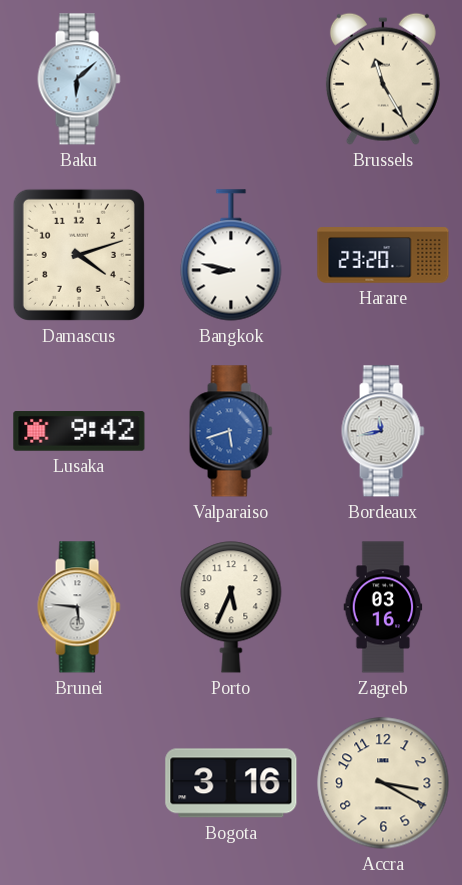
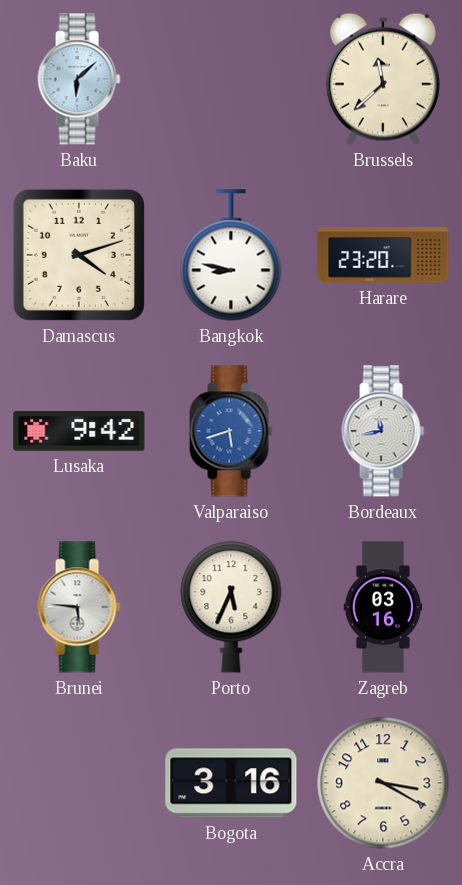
Brussels: 11:25 -> 11:38
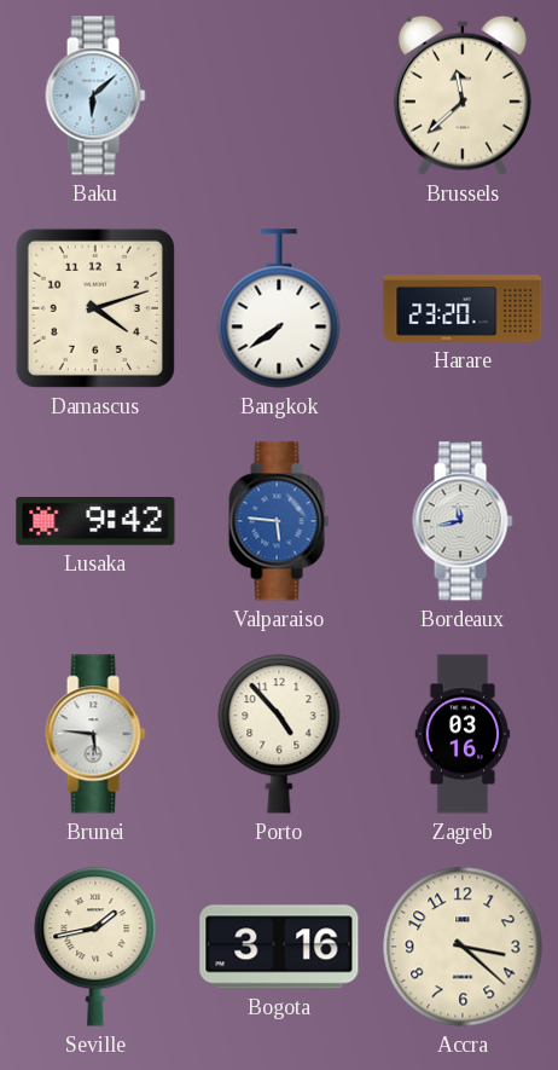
Bangkok: 8:47 -> 7:39
Valparaiso: 5:42 -> 5:46
Porto: 5:34 -> 4:53
Seville: none -> 1:43
Accra: 3:20 -> 3:22
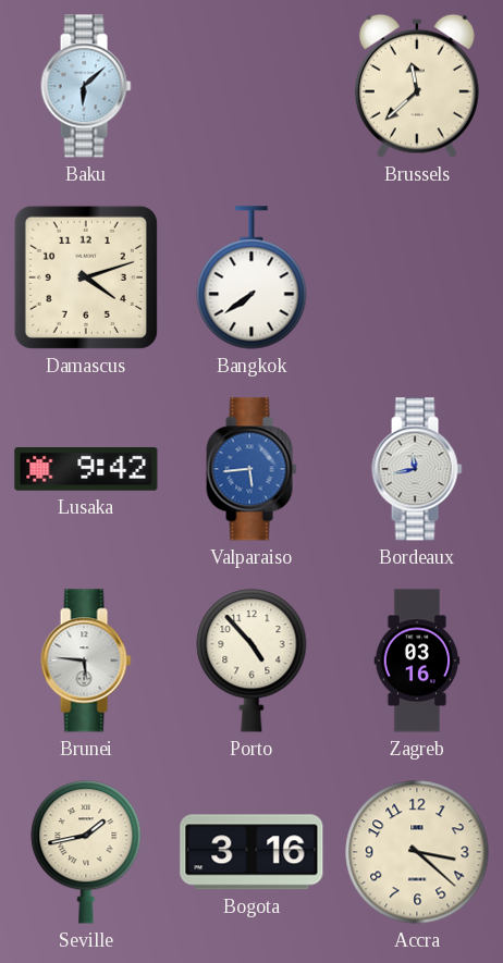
Harare: 23:20 -> none
Valparaiso: 5:46 -> 5:44
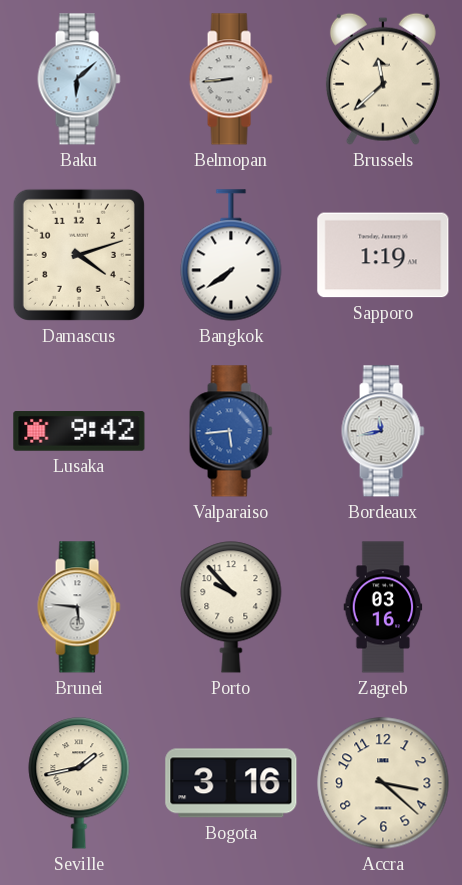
Belmopan: none -> 8:44
Sapporo: none -> 1:19
Porto: 4:53 -> 9:53
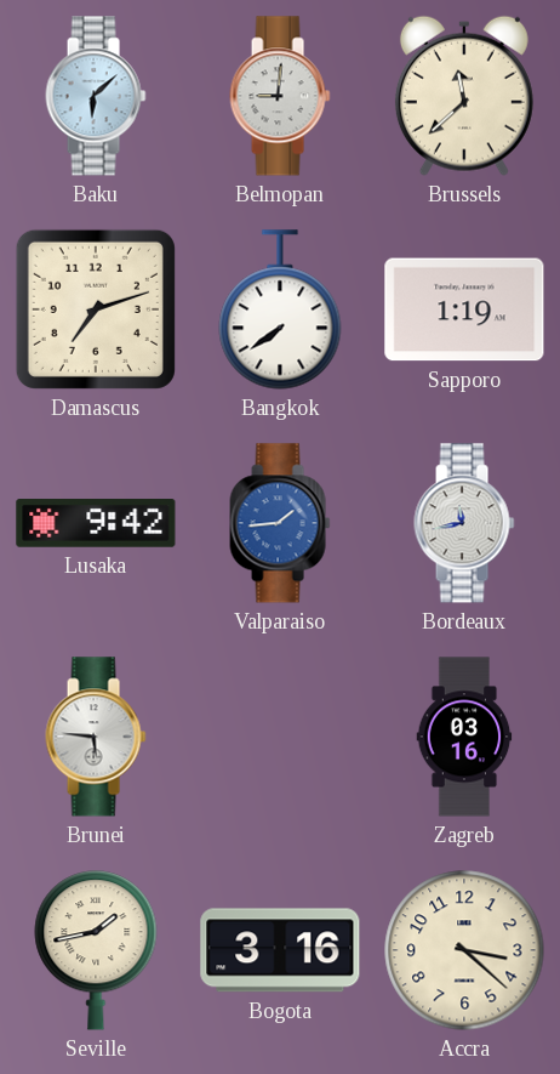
Belmopan: 8:44 -> 9:01
Damascus: 4:12 -> 7:12
Valparaiso: 5:44 -> 1:44
Porto: 9:53 -> none
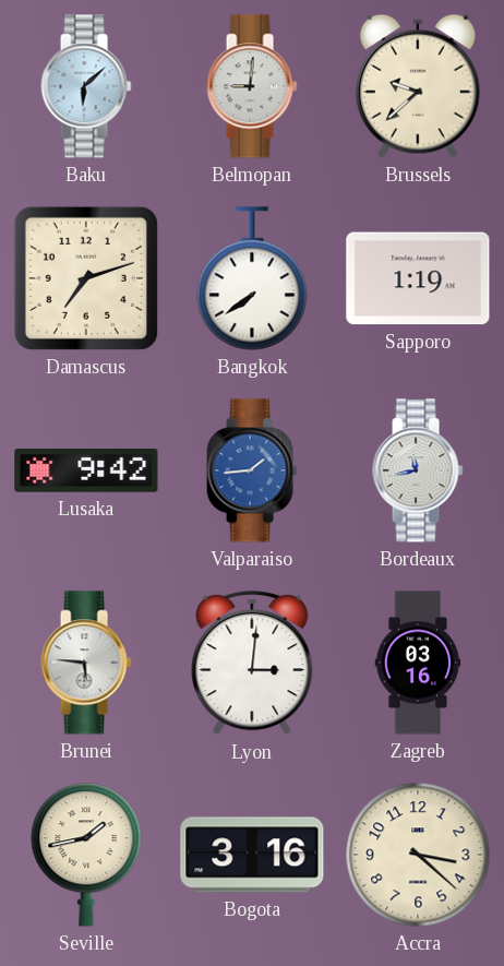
Brussels: 11:38 -> 9:38
Lyon: none -> 3:01
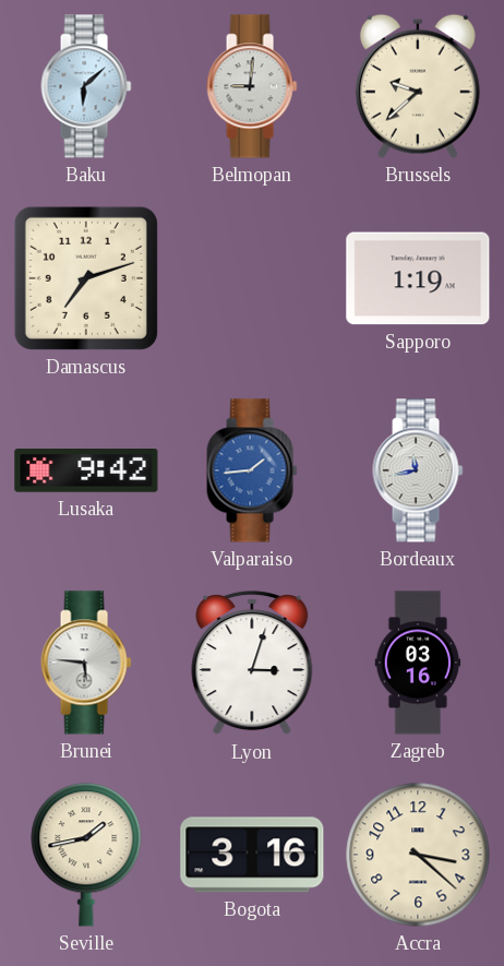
Bangkok: 7:39 -> none
Lyon: 3:01 -> 3:03
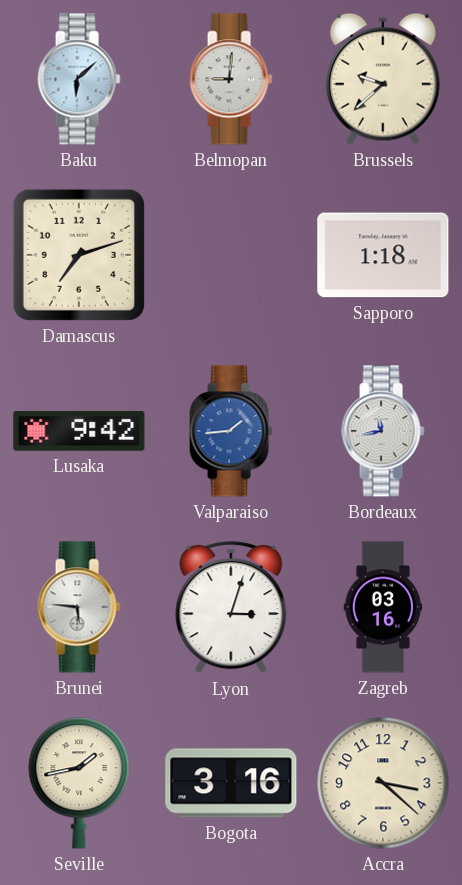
Sapporo: 1:19 -> 1:18
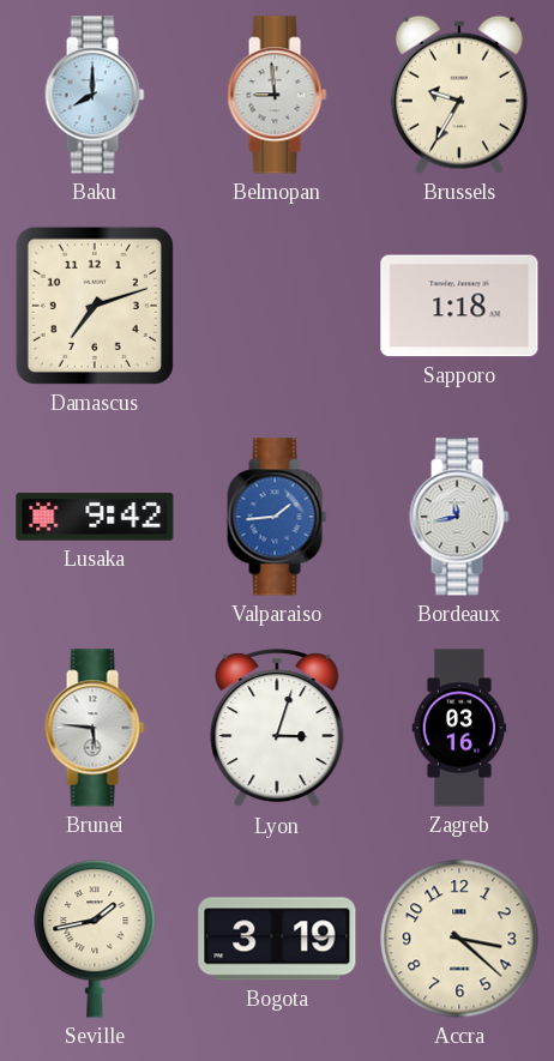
Baku: 6:08 -> 8:00
Belmopan: 9:01 -> 8:59
Brussels: 9:38 -> 9:35
Bogota: 3:16 -> 3:19
